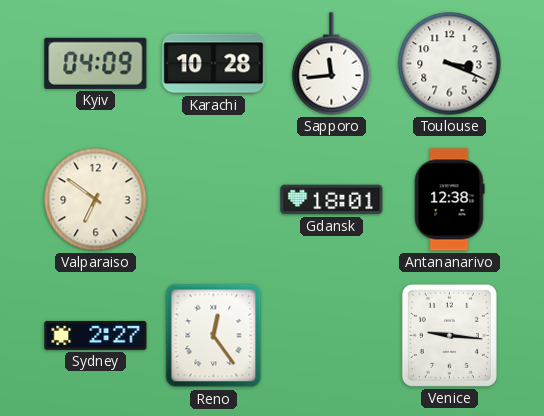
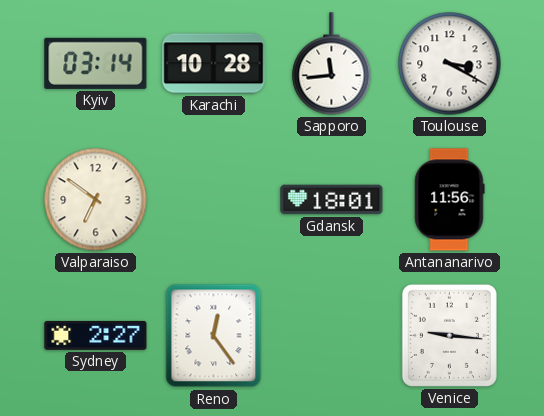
Kyiv: 04:09 -> 03:14
Toulouse: 3:19 -> 3:20
Antananarivo: 12:38 -> 11:56
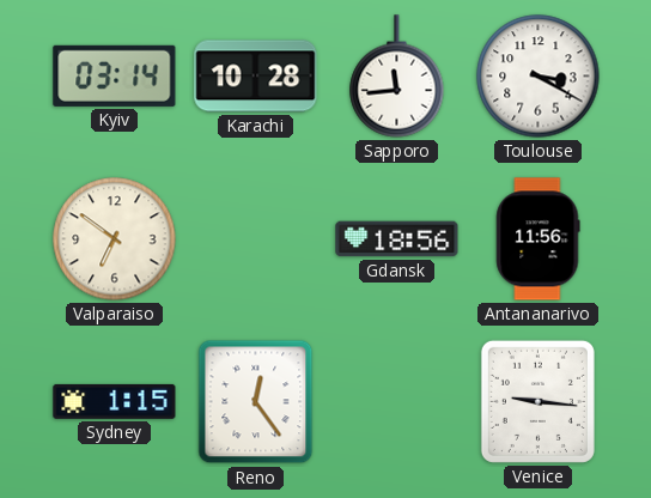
Gdansk: 18:01 -> 18:56
Sydney: 2:27 -> 1:15
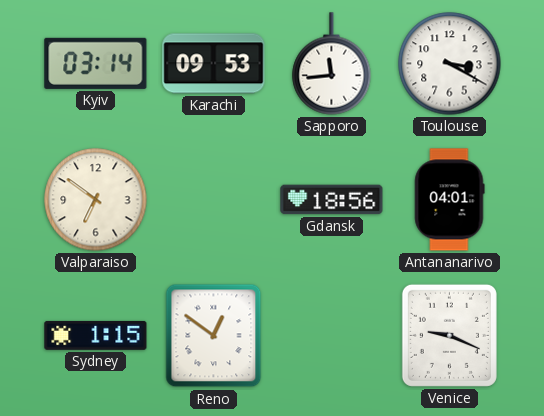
Karachi: 10:28 -> 09:53
Antananarivo: 11:56 -> 04:01
Reno: 12:24 -> 12:51
Venice: 9:16 -> 9:19
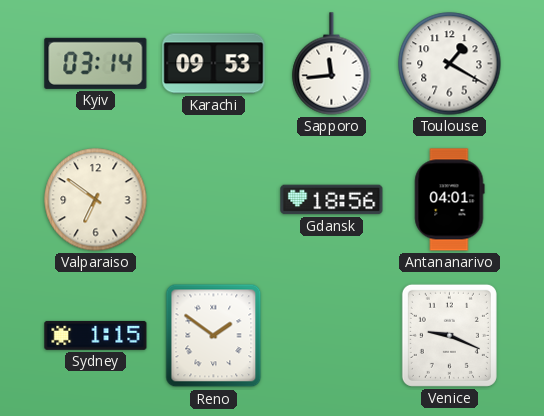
Toulouse: 3:20 -> 1:20
Reno: 12:51 -> 1:51
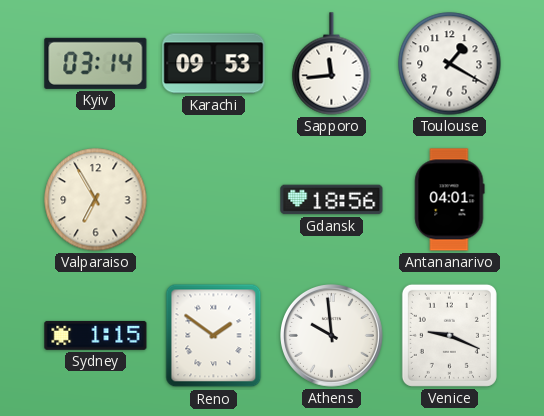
Valparaiso: 6:51 -> 6:55
Athens: none -> 9:59
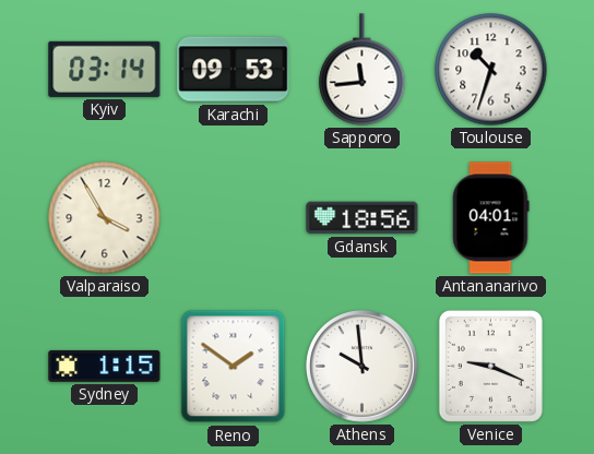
Toulouse: 1:20 -> 10:33
Valparaiso: 6:55 -> 3:55
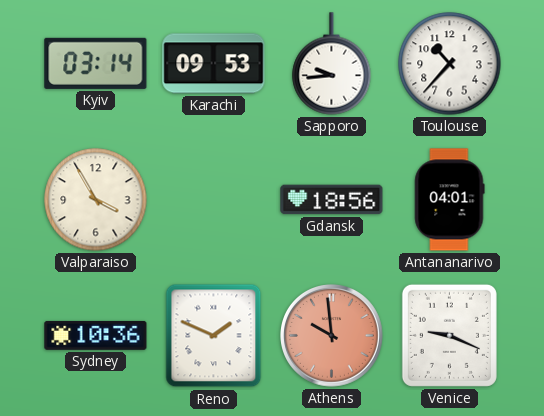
Sapporo: 11:44 -> 9:44
Toulouse: 10:33 -> 10:37
Sydney: 1:15 -> 10:36
Reno: 1:51 -> 1:49
Athens dial: white -> salmon
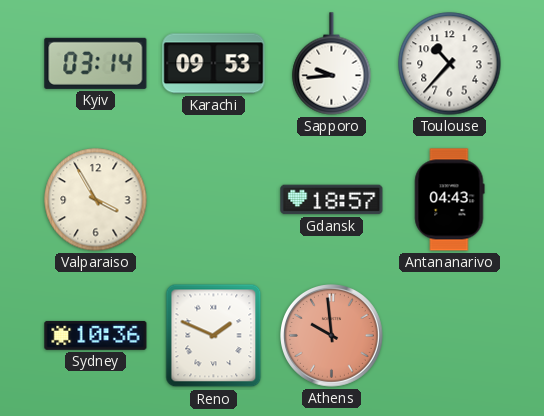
Gdansk: 18:56 -> 18:57
Antananarivo: 04:01 -> 04:43
Venice: 9:19 -> none
